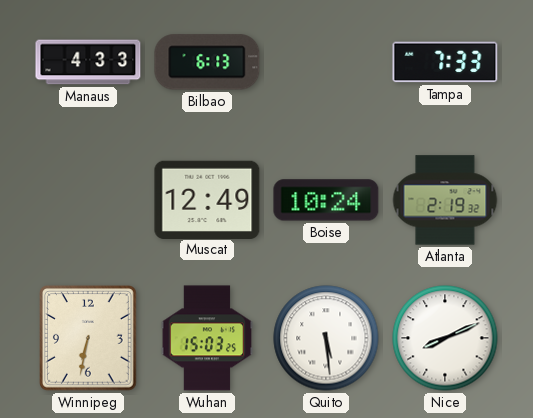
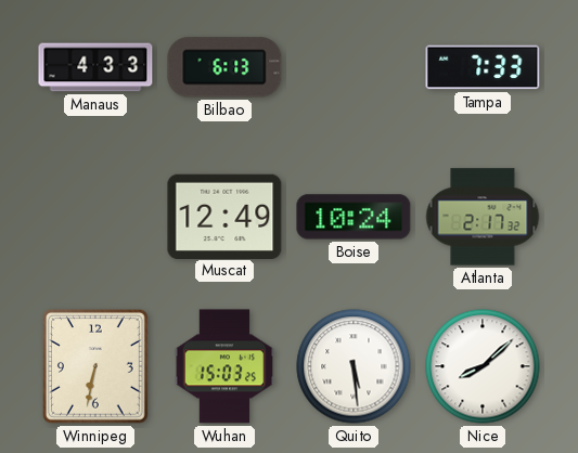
Atlanta: 2:19 -> 2:17
Nice: 8:11 -> 8:08
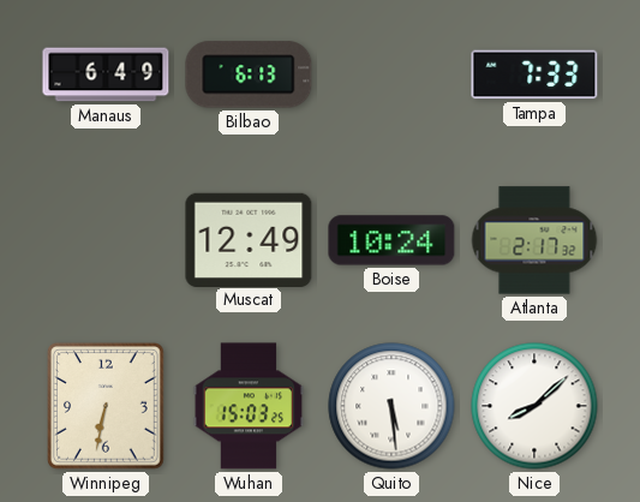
Manaus: 4:33 -> 6:49
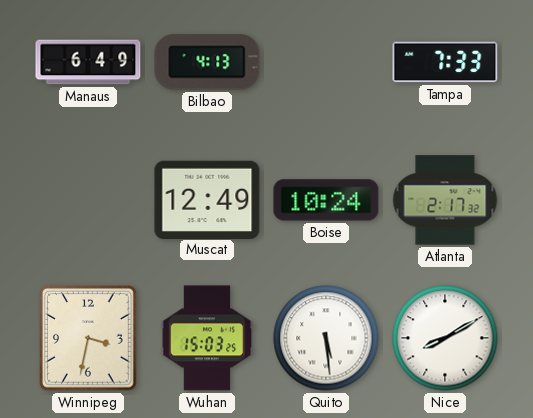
Bilbao: 6:13 -> 4:13
Winnipeg: 6:32 -> 3:32
Nice: 8:08 -> 8:10
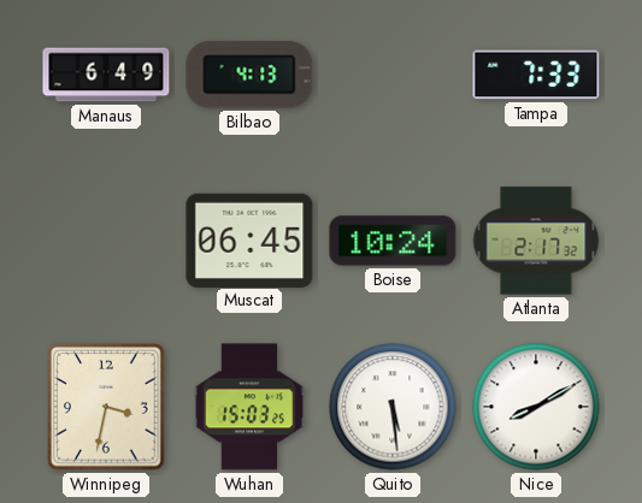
Muscat: 12:49 -> 06:45
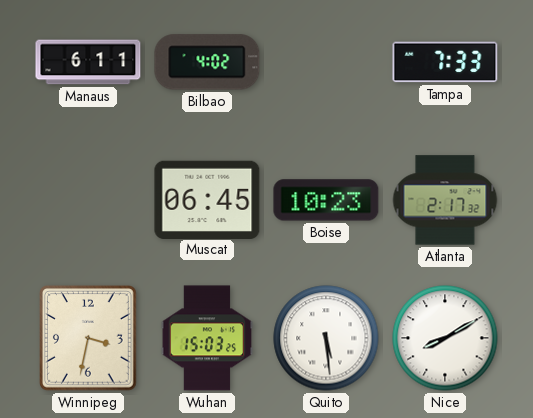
Manaus: 6:49 -> 6:11
Bilbao: 4:13 -> 4:02
Boise: 10:24 -> 10:23
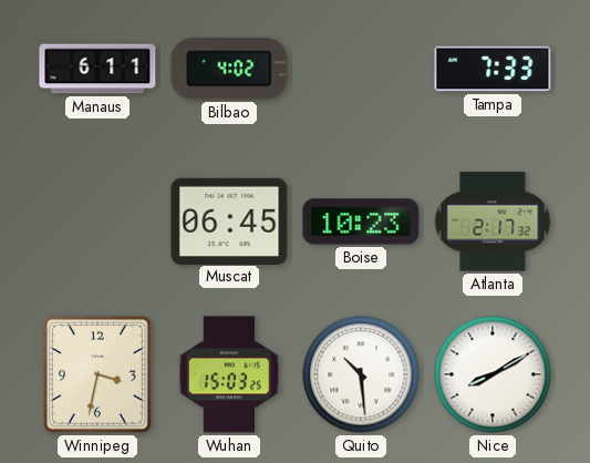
Quito: 5:29 -> 10:29
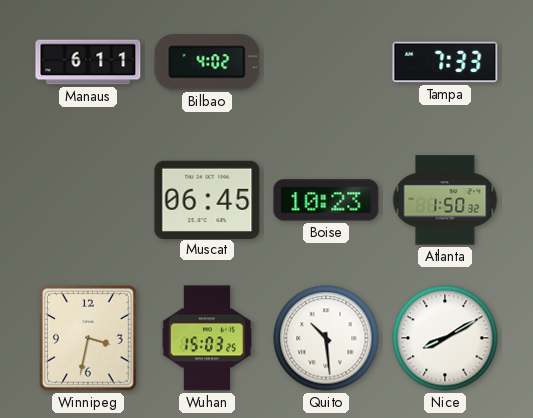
Atlanta: 2:17 -> 1:50
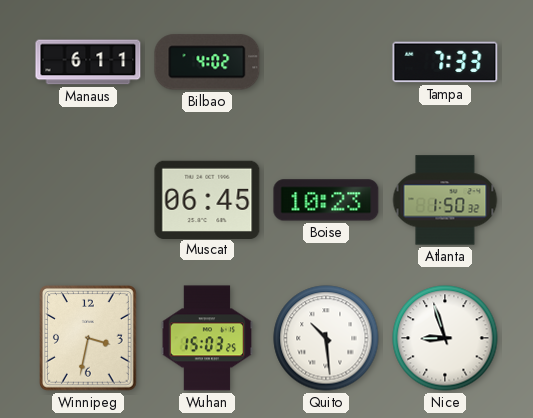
Nice: 8:10 -> 8:57
